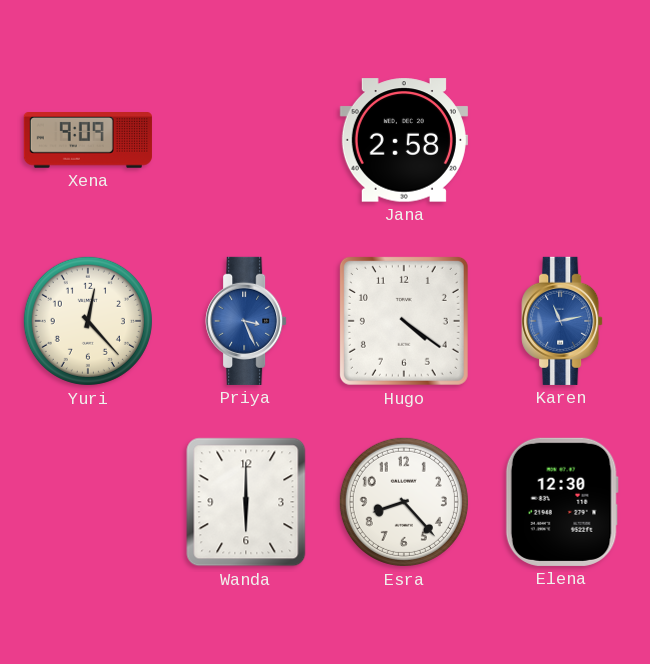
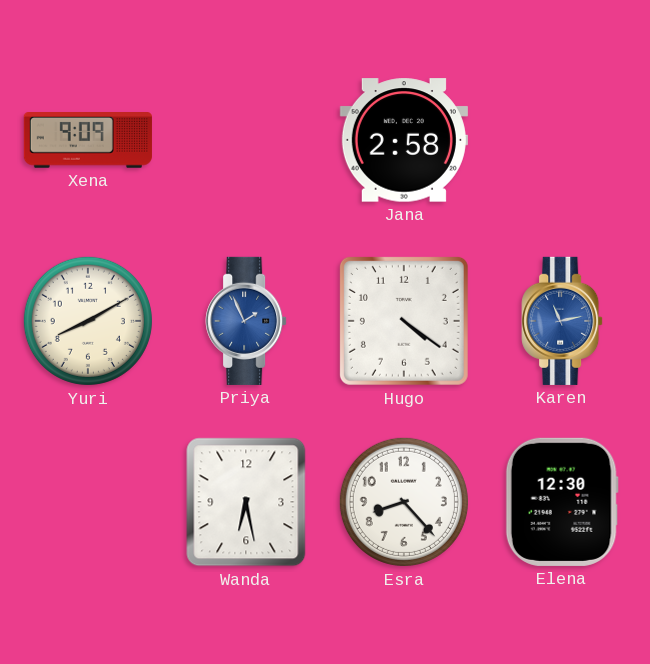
Yuri: 12:23 -> 8:10
Priya: 3:26 -> 1:56
Wanda: 6:00 -> 6:28
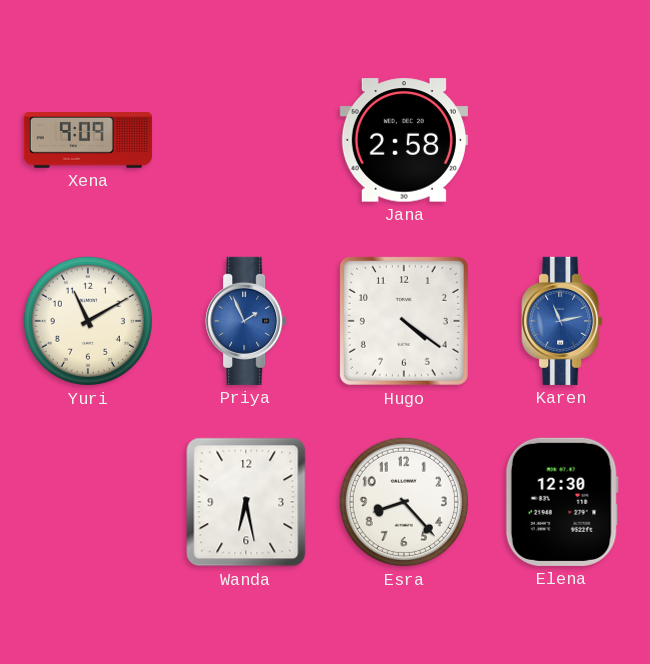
Yuri: 8:10 -> 11:10
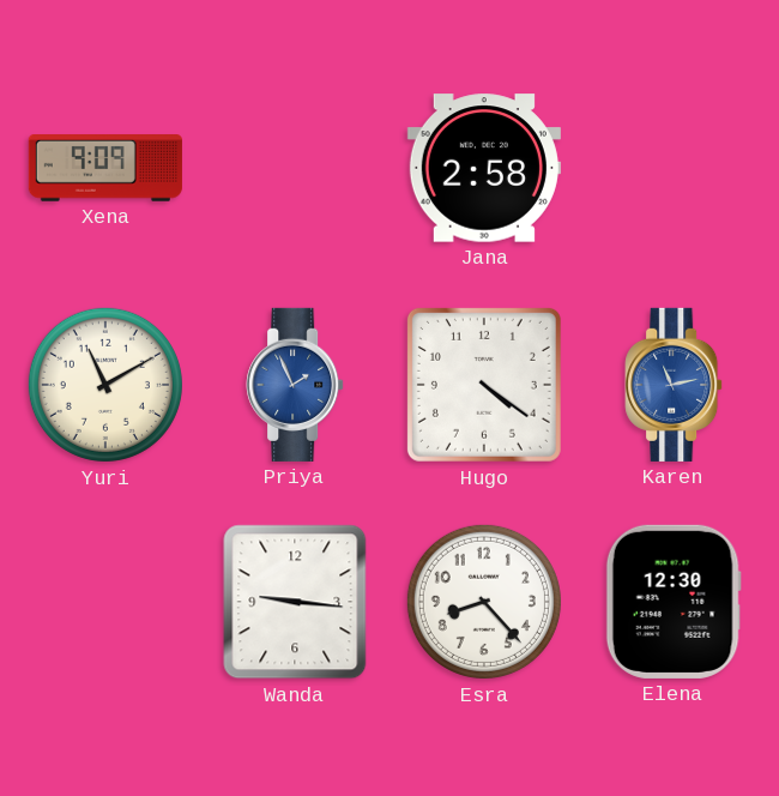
Wanda: 6:28 -> 9:16
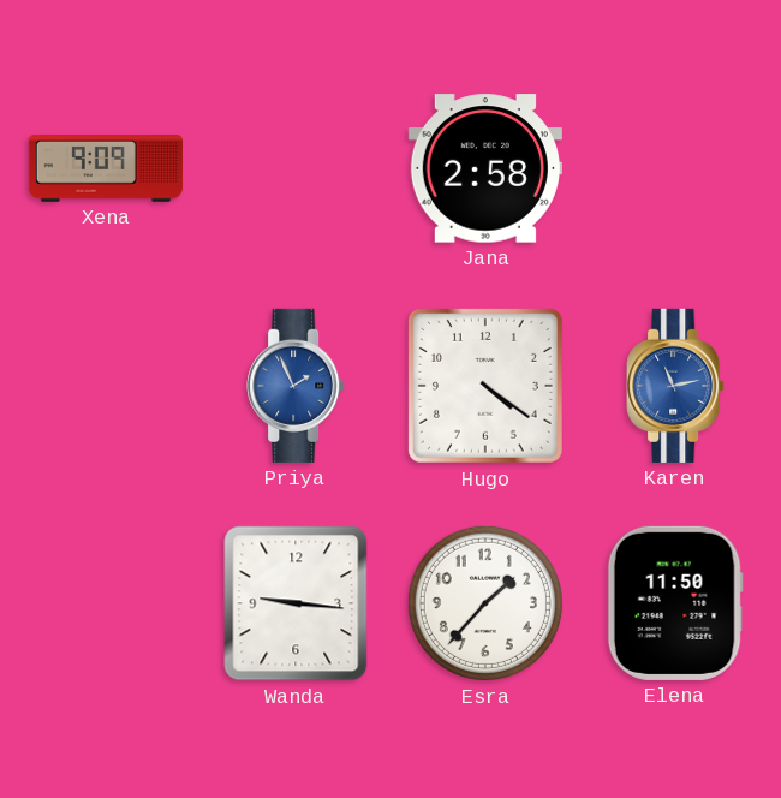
Yuri: 11:10 -> none
Esra: 8:23 -> 1:37
Elena: 12:30 -> 11:50
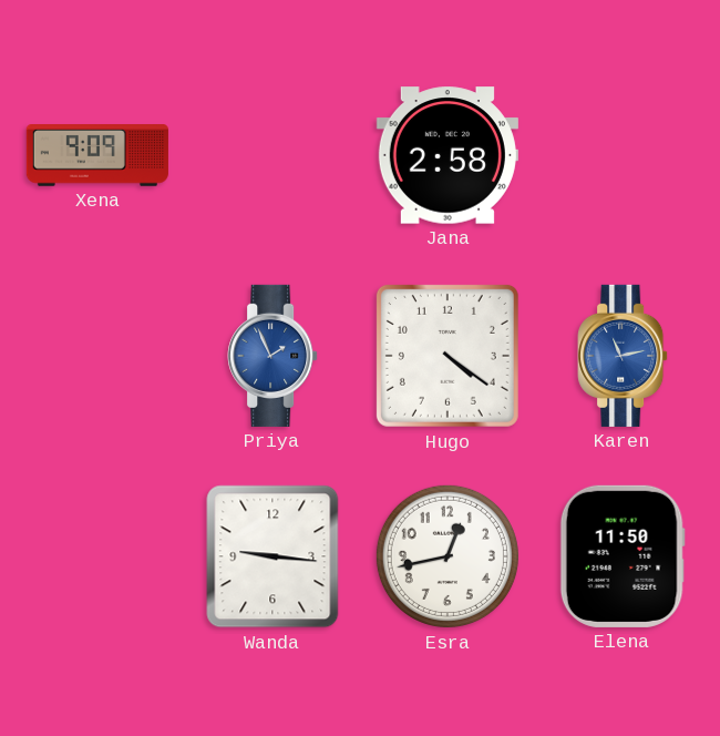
Esra: 1:37 -> 12:43
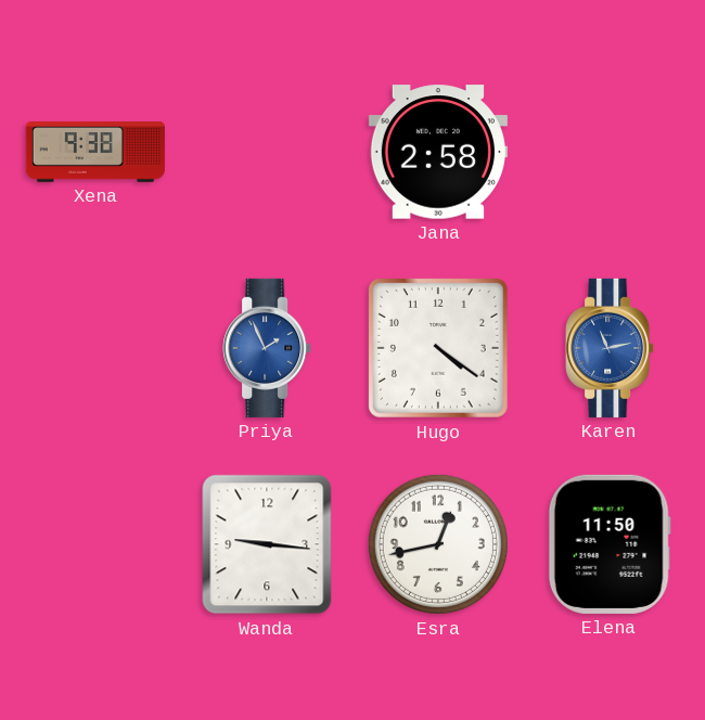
Xena: 9:09 -> 9:38
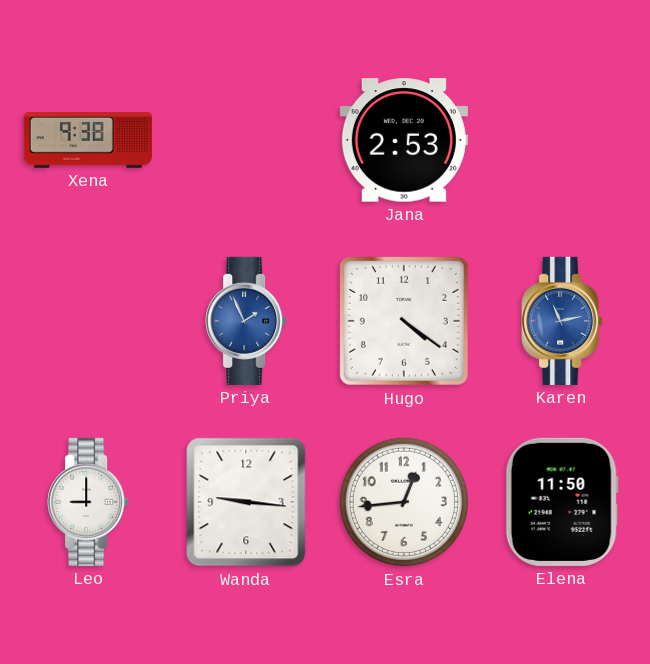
Jana: 2:58 -> 2:53
Leo: none -> 9:00
Esra: 12:43 -> 12:44
